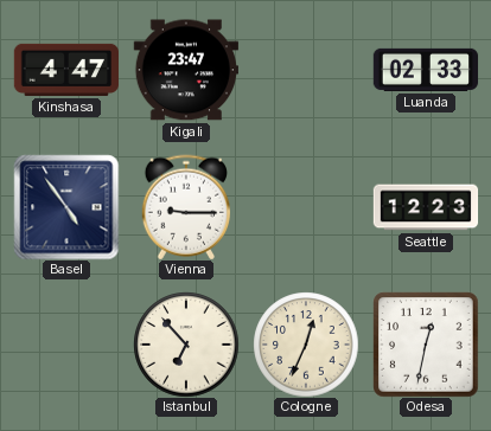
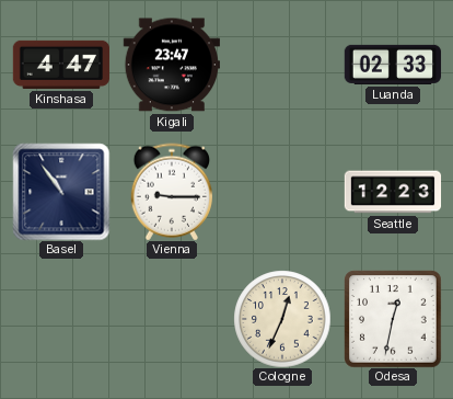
Basel: 4:54 -> 10:54
Istanbul: 6:53 -> none
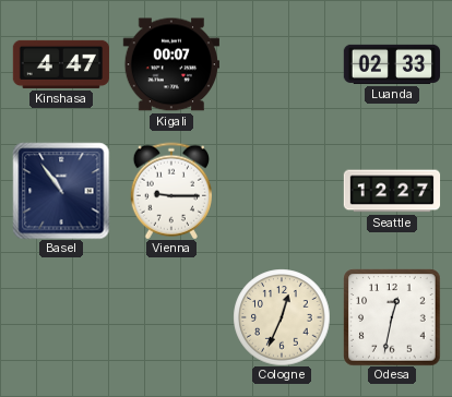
Kigali: 23:47 -> 00:07
Seattle: 12:23 -> 12:27
